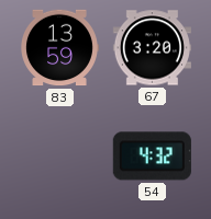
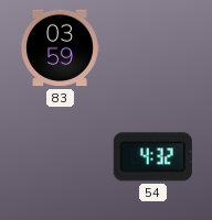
83: 13:59 -> 03:59
67: 3:20 -> none
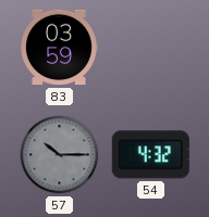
57: none -> 10:15
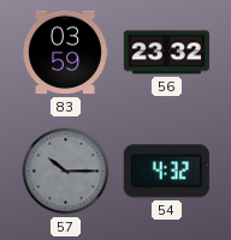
56: none -> 23:32
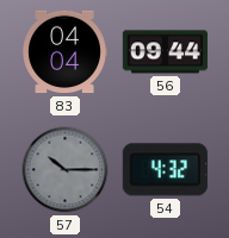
83: 03:59 -> 04:04
56: 23:32 -> 09:44
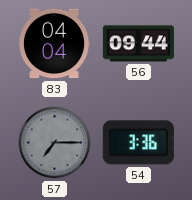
57: 10:15 -> 7:15
54: 4:32 -> 3:36
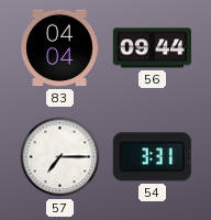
57 dial: grey -> white
54: 3:36 -> 3:31
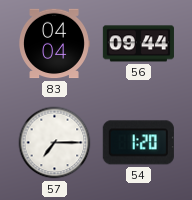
54: 3:31 -> 1:20
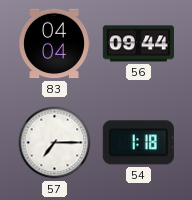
54: 1:20 -> 1:18
